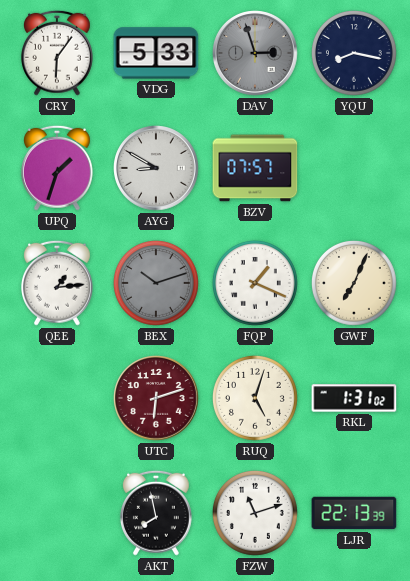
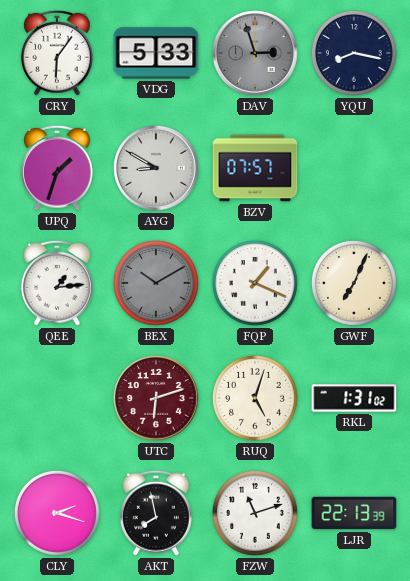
BEX: 10:12 -> 10:10
CLY: none -> 2:18
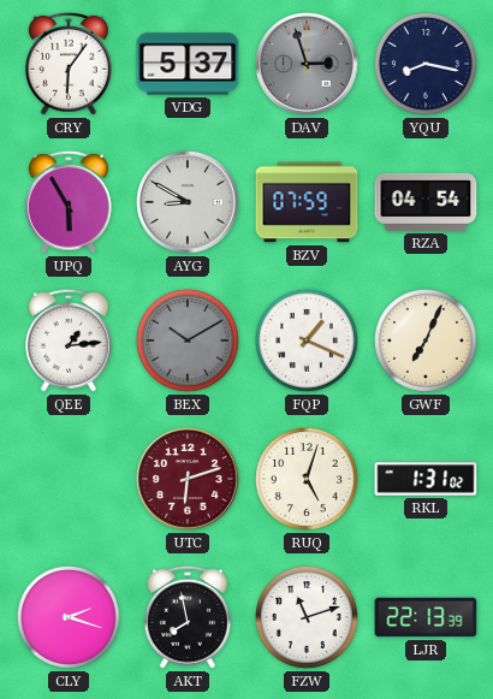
VDG: 5:33 -> 5:37
UPQ: 1:33 -> 5:55
BZV: 07:57 -> 07:59
RZA: none -> 04:54
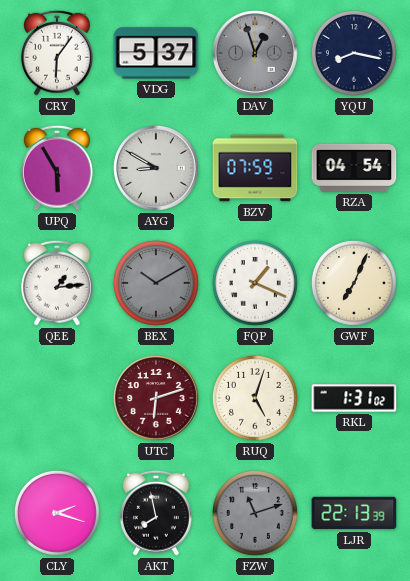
DAV: 2:57 -> 12:57
FZW dial: white -> grey
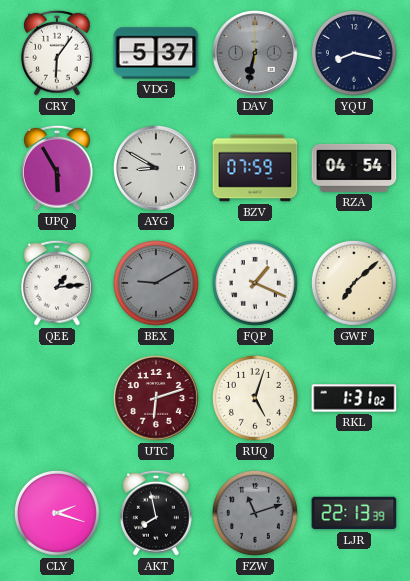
DAV: 12:57 -> 6:32
BEX: 10:10 -> 9:10
GWF: 7:04 -> 7:08
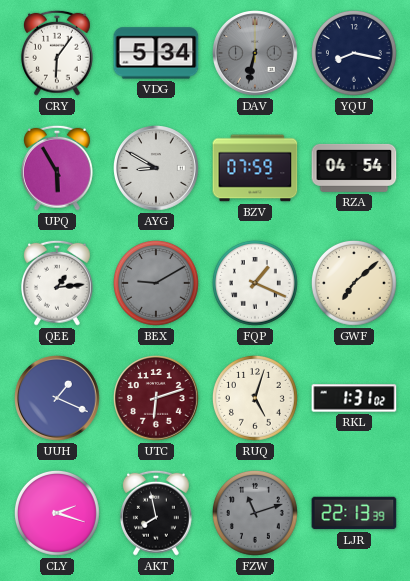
VDG: 5:37 -> 5:34
UUH: none -> 1:19
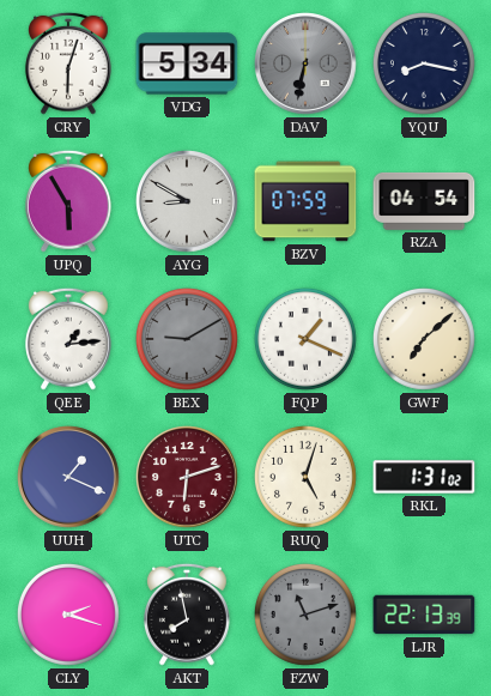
CRY: 6:06 -> 6:03
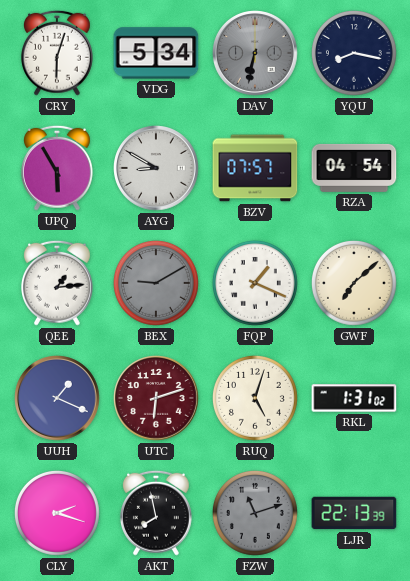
BZV: 07:59 -> 07:57
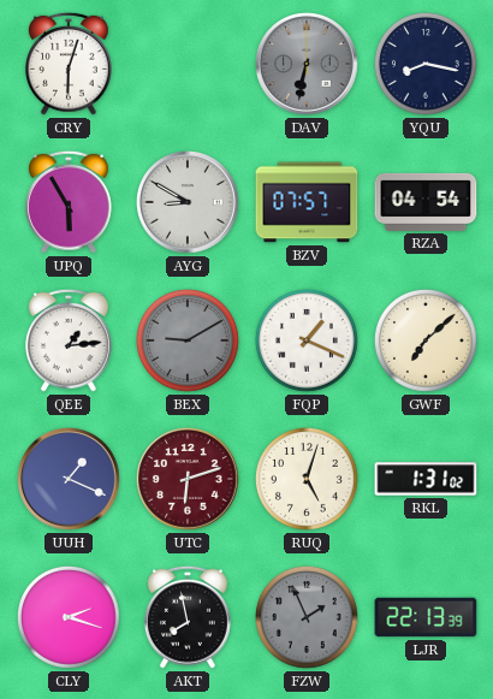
VDG: 5:34 -> none
FZW: 11:12 -> 1:56
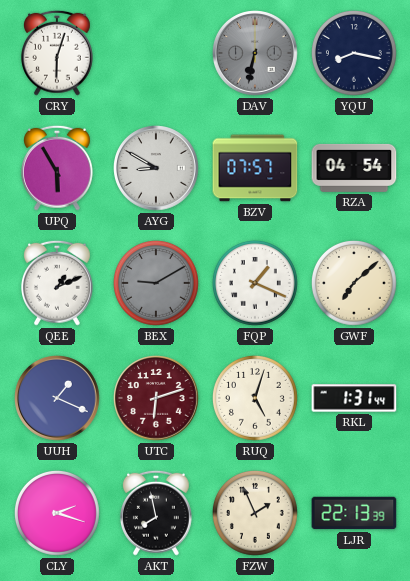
QEE: 1:14 -> 1:11
RKL: 1:31:02 -> 1:31:44
FZW dial: grey -> cream
